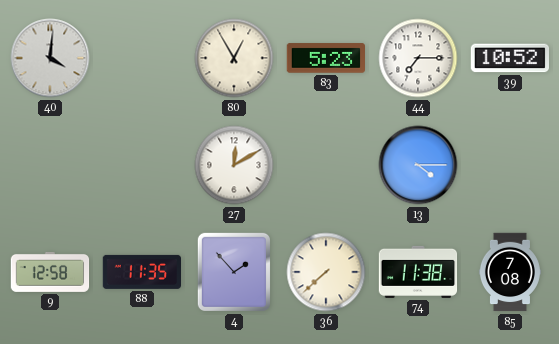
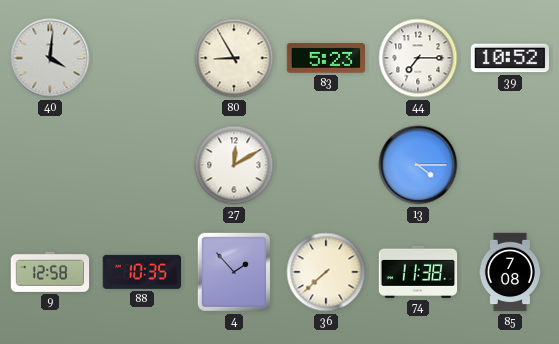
80: 12:55 -> 8:55
88: 11:35 -> 10:35
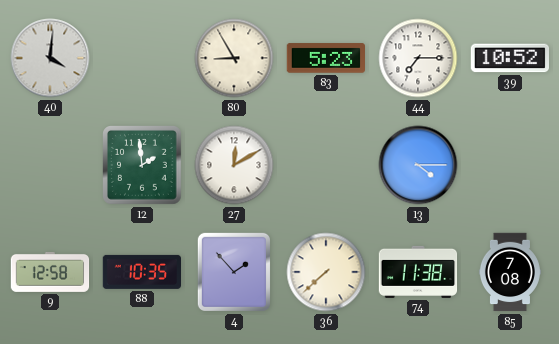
12: none -> 1:59
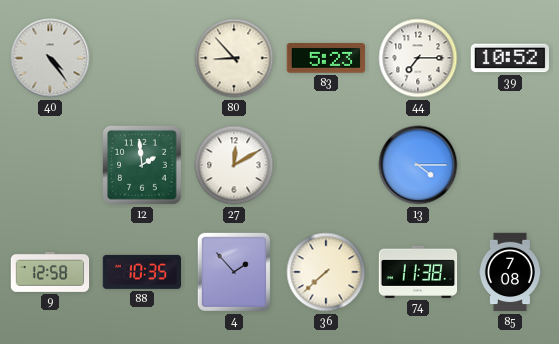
40: 4:01 -> 4:24
80: 8:55 -> 8:53
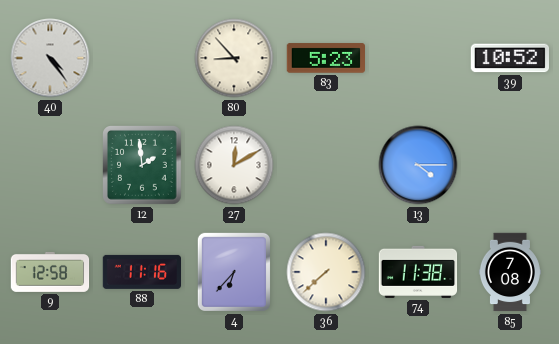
44: 7:15 -> none
88: 10:35 -> 11:16
4: 1:53 -> 6:37
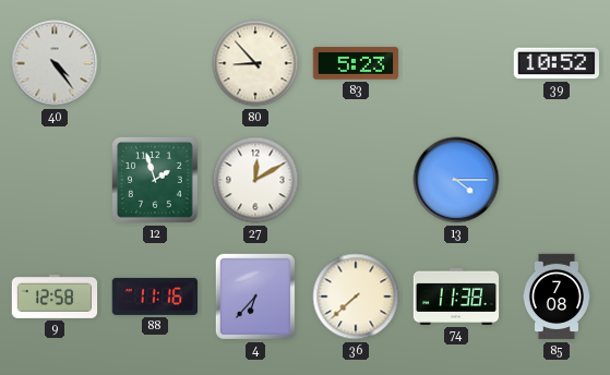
12: 1:59 -> 1:57
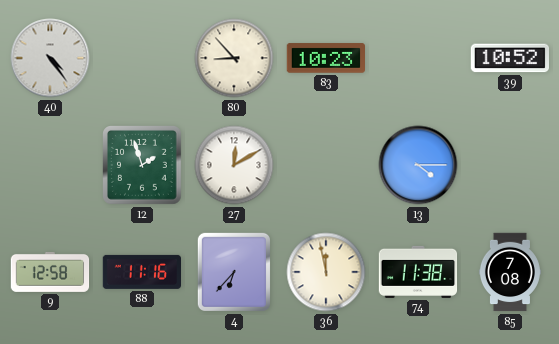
83: 5:23 -> 10:23
36: 7:38 -> 11:58
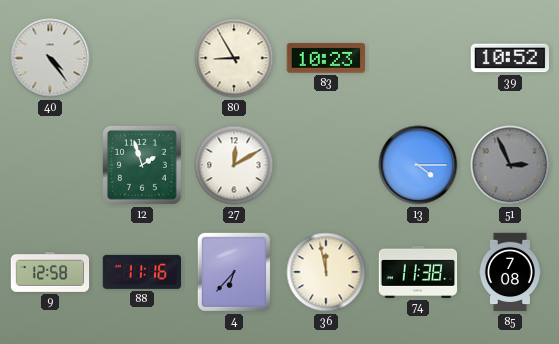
80: 8:53 -> 8:55
51: none -> 2:56
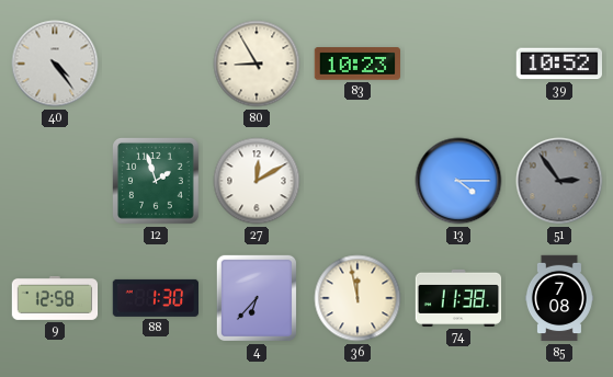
51: 2:56 -> 2:54
88: 11:16 -> 1:30
